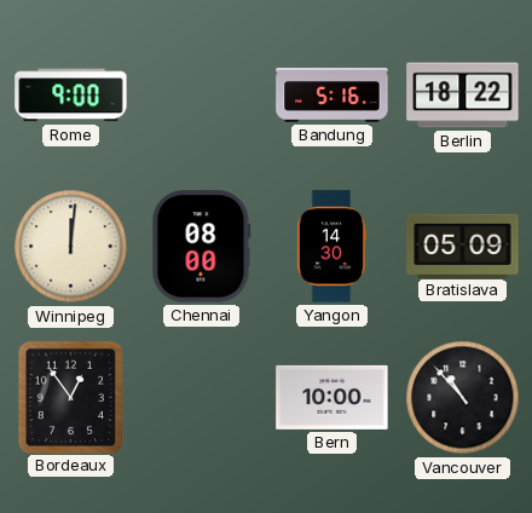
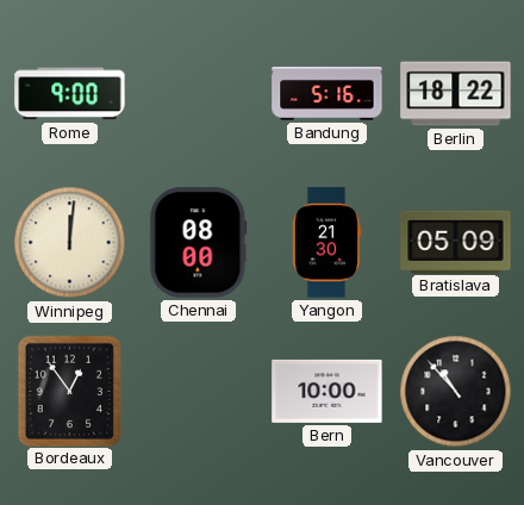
Yangon: 14:30 -> 21:30
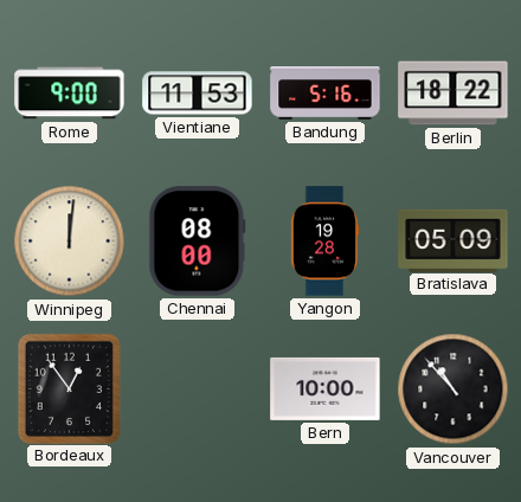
Vientiane: none -> 11:53
Yangon: 21:30 -> 19:28
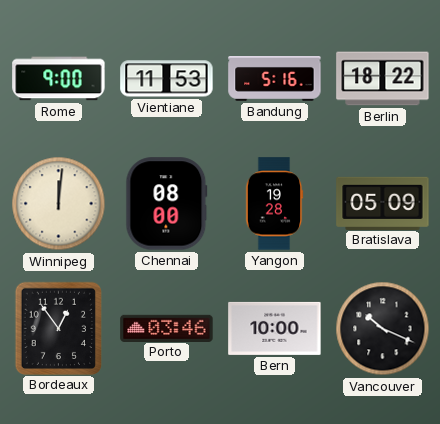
Porto: none -> 03:46
Vancouver: 10:53 -> 10:19
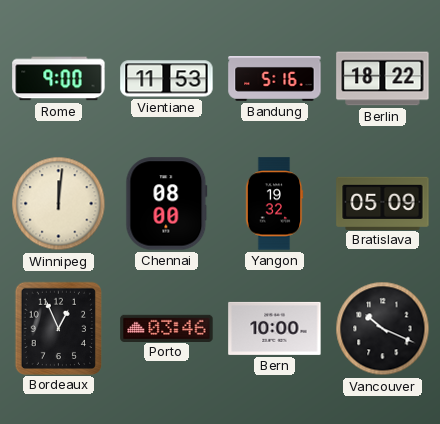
Yangon: 19:28 -> 19:32
Bordeaux: 12:54 -> 12:56
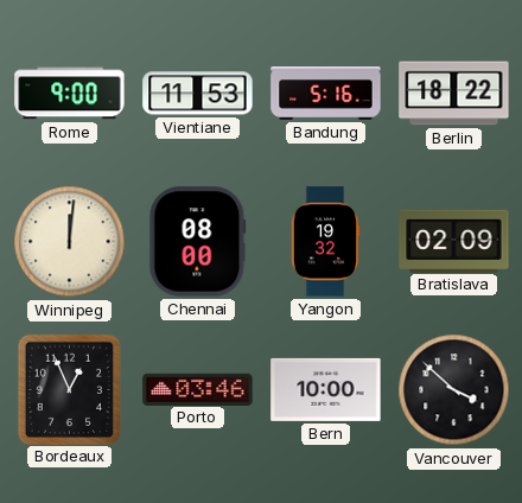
Bratislava: 05:09 -> 02:09
Vancouver: 10:19 -> 3:52
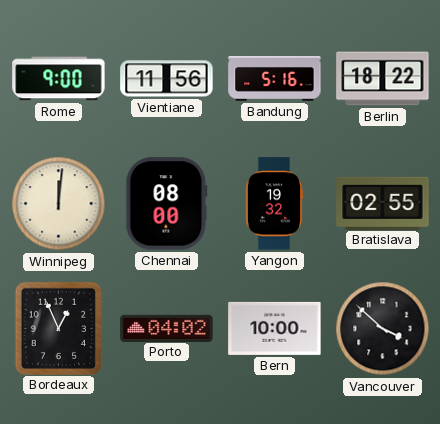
Vientiane: 11:53 -> 11:56
Bratislava: 02:09 -> 02:55
Porto: 03:46 -> 04:02
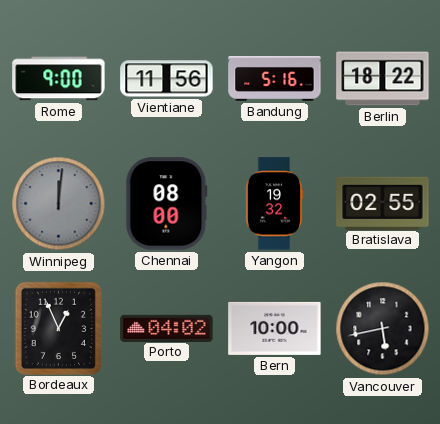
Winnipeg dial: cream -> grey
Vancouver: 3:52 -> 5:43
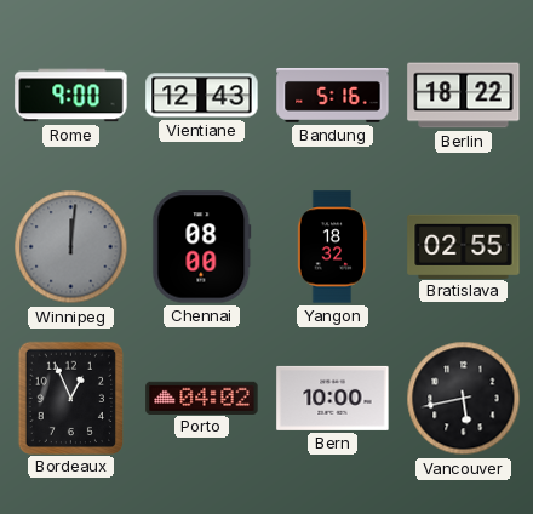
Vientiane: 11:56 -> 12:43
Yangon: 19:32 -> 18:32
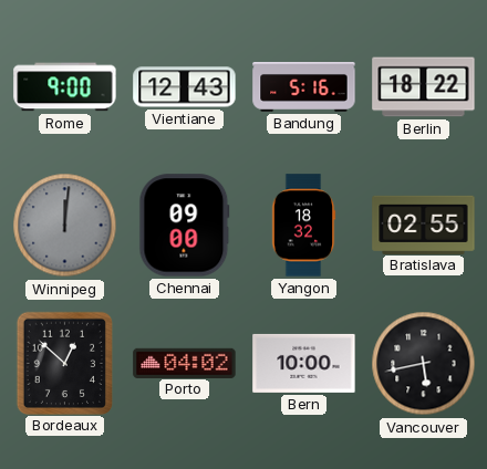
Chennai: 08:00 -> 09:00
Bordeaux: 12:56 -> 12:52
